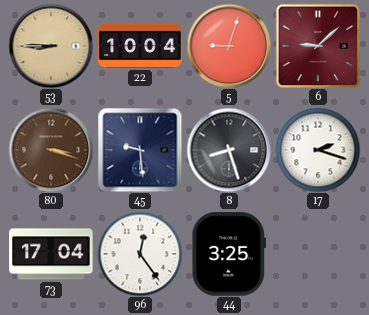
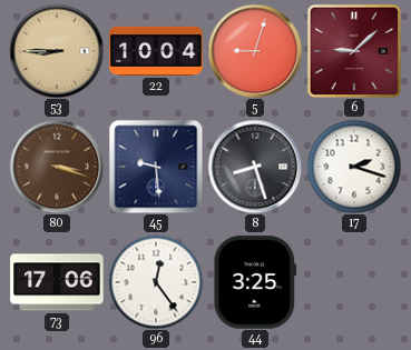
73: 17:04 -> 17:06
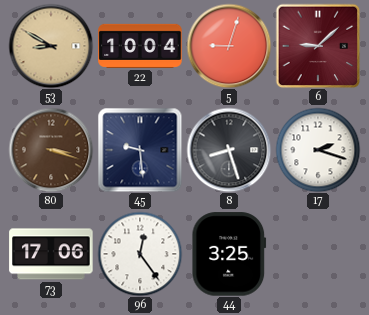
53: 8:45 -> 8:50
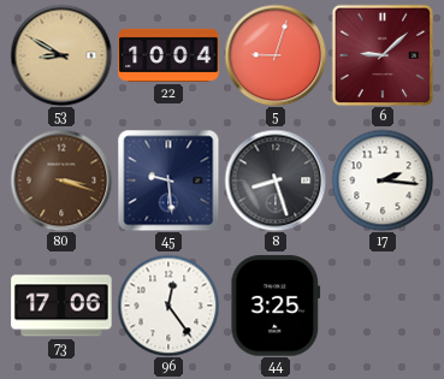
17: 2:18 -> 2:16
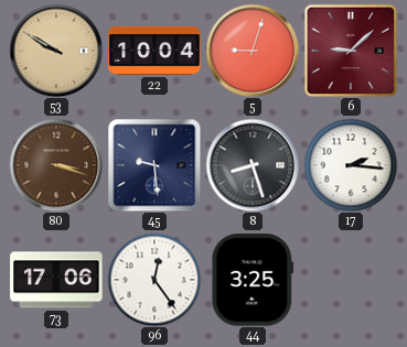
53: 8:50 -> 9:50
